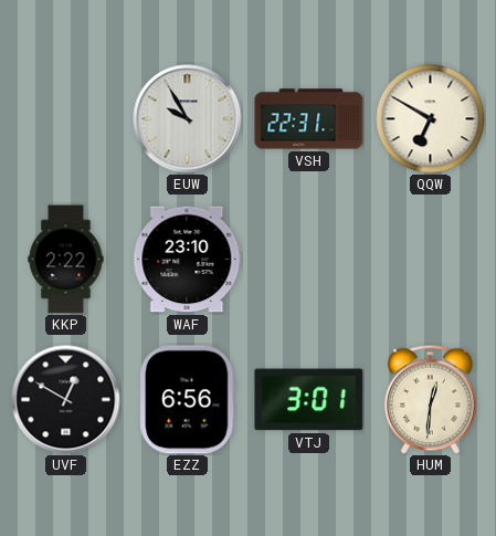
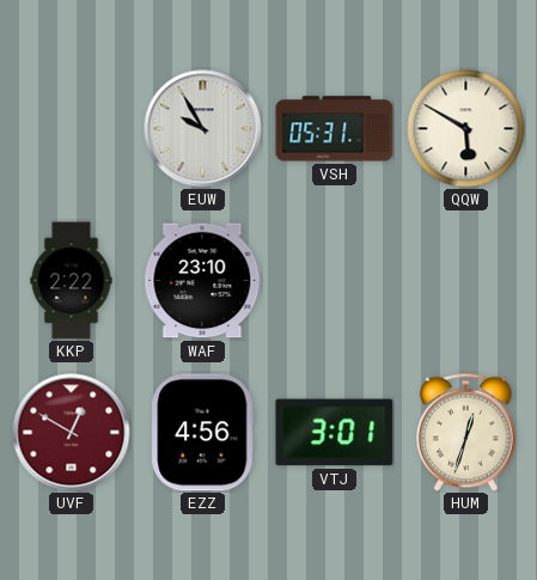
VSH: 22:31 -> 05:31
QQW: 6:50 -> 5:50
UVF dial: black -> burgundy
EZZ: 6:56 -> 4:56
HUM: 12:31 -> 12:33
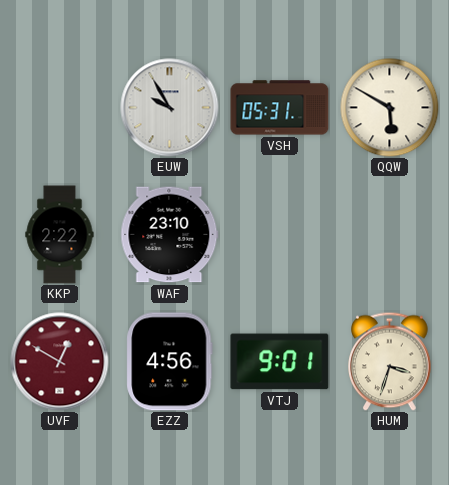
VTJ: 3:01 -> 9:01
HUM: 12:33 -> 3:33
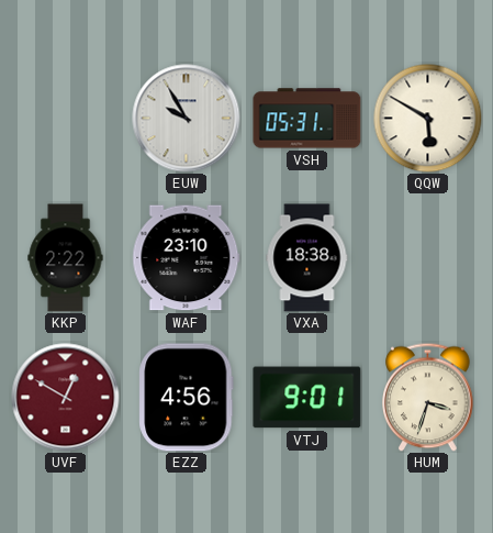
VXA: none -> 18:38
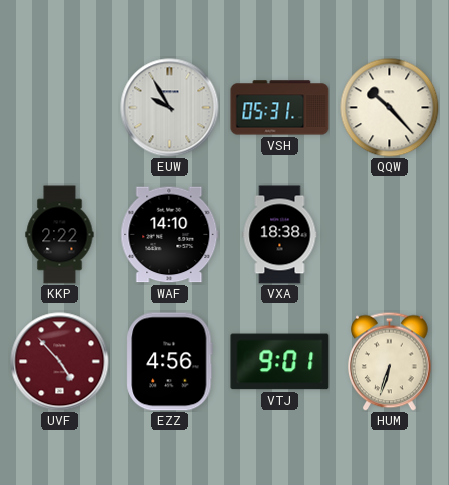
QQW: 5:50 -> 10:23
WAF: 23:10 -> 14:10
UVF: 12:50 -> 4:53
HUM: 3:33 -> 6:33
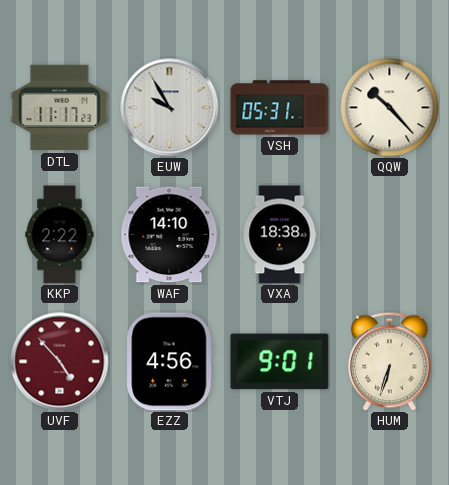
DTL: none -> 11:17
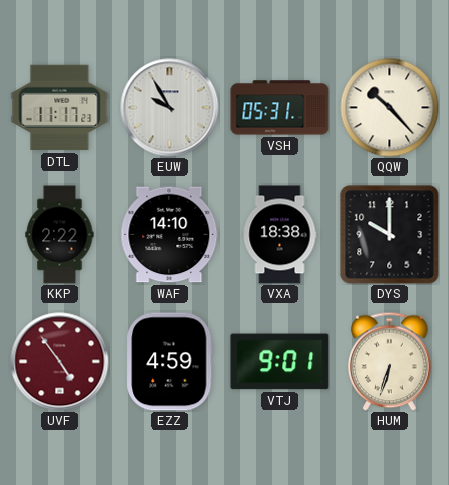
DYS: none -> 10:00
UVF: 4:53 -> 4:54
EZZ: 4:56 -> 4:59
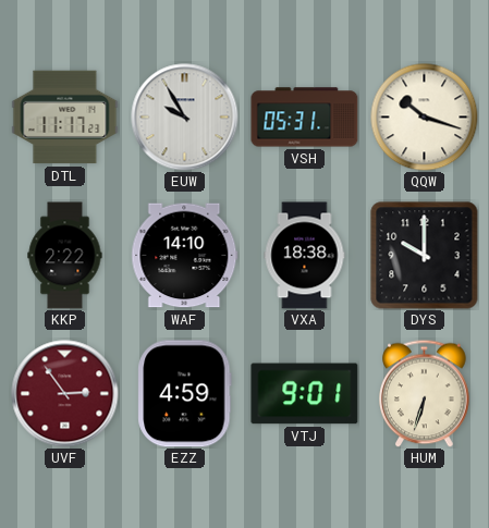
QQW: 10:23 -> 10:18
UVF: 4:54 -> 2:54
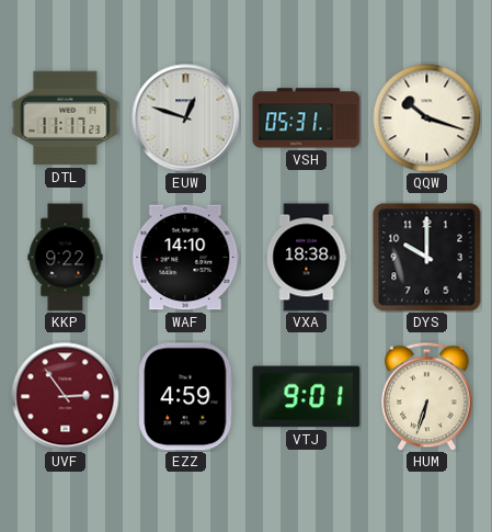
EUW: 9:55 -> 12:48
KKP: 2:22 -> 9:22
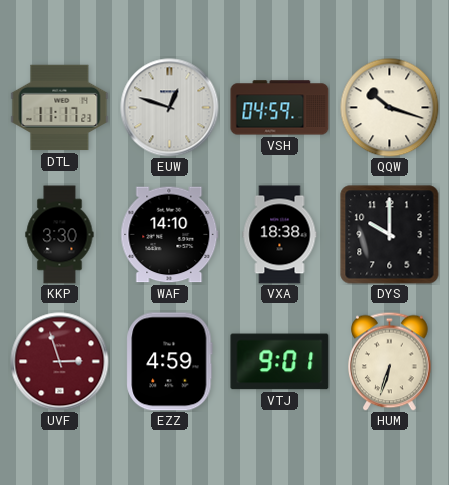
VSH: 05:31 -> 04:59
KKP: 9:22 -> 3:30
UVF: 2:54 -> 2:57
